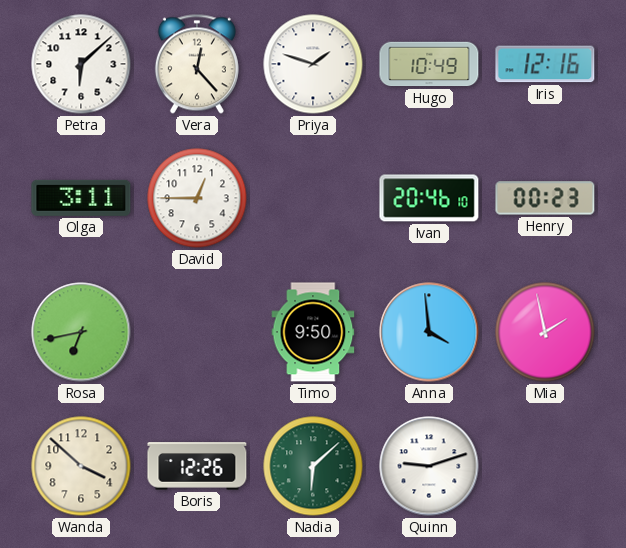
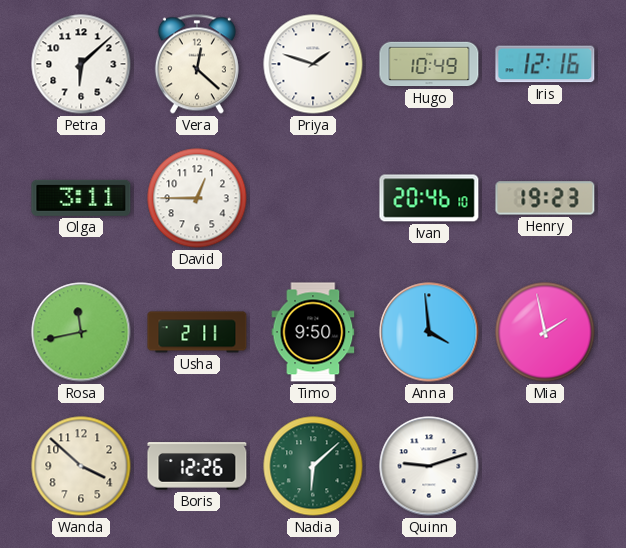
Vera: 12:23 -> 12:22
Henry: 00:23 -> 19:23
Rosa: 6:43 -> 11:43
Usha: none -> 2:11
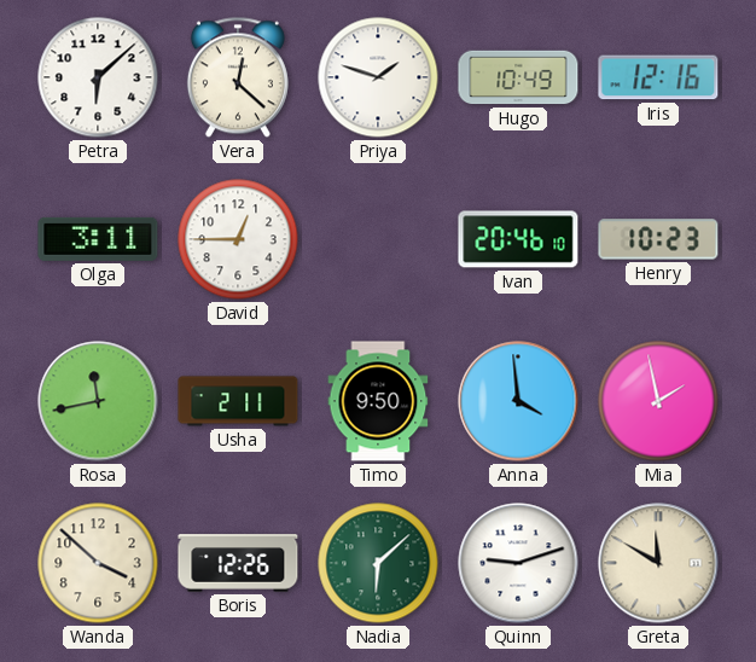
Henry: 19:23 -> 10:23
Greta: none -> 11:50
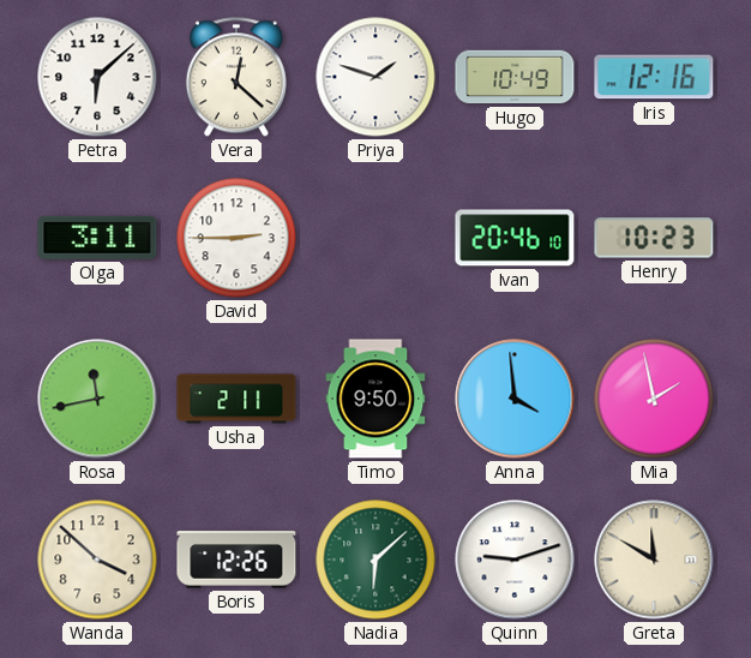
David: 12:45 -> 2:45
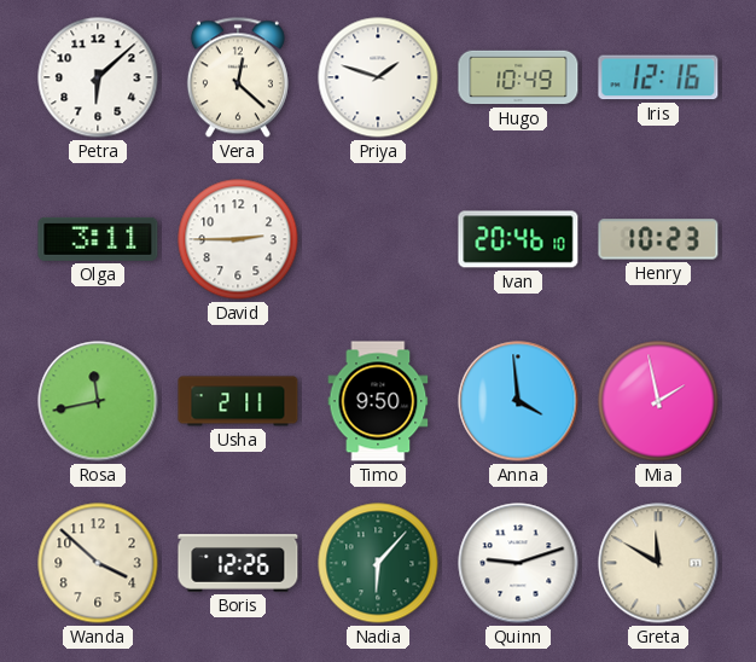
Nadia: 6:08 -> 6:07
